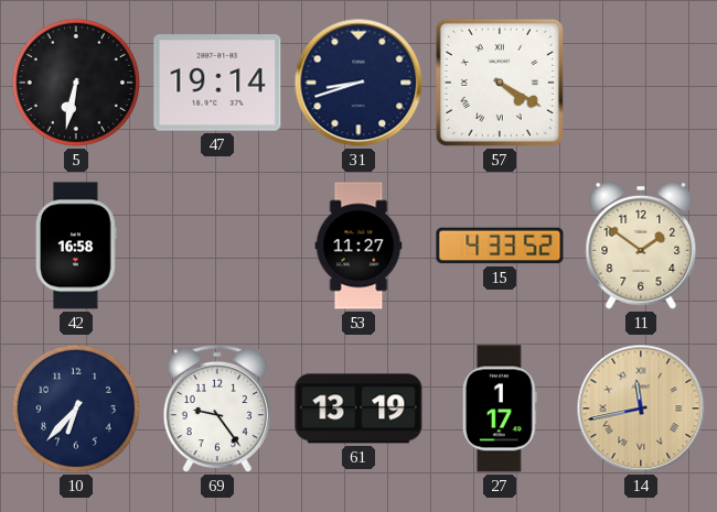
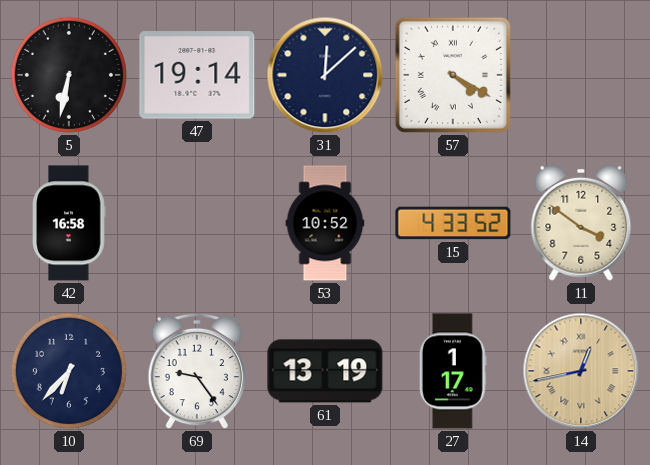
31: 8:42 -> 12:08
53: 11:27 -> 10:52
11: 1:51 -> 3:51
14: 11:43 -> 12:43
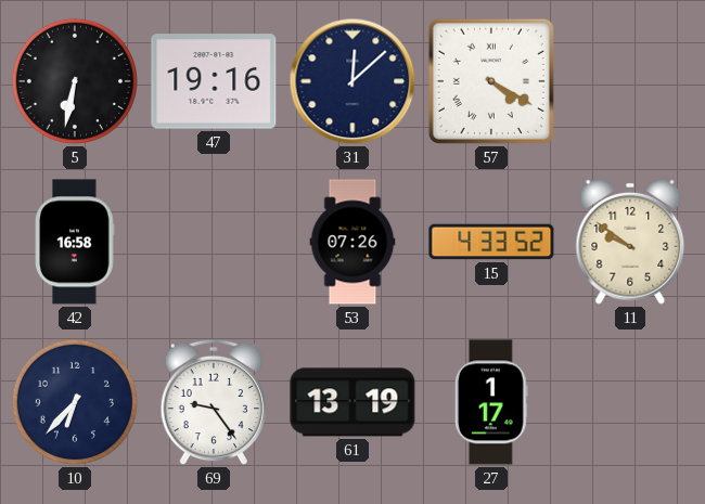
47: 19:14 -> 19:16
53: 10:52 -> 07:26
11: 3:51 -> 9:51
14: 12:43 -> none
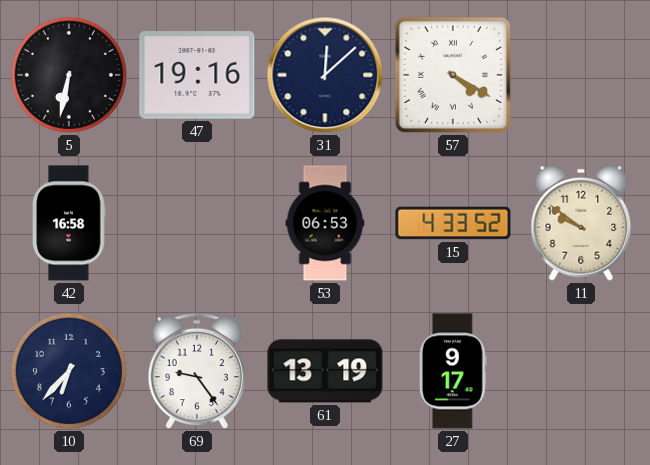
53: 07:26 -> 06:53
27: 1:17 -> 9:17
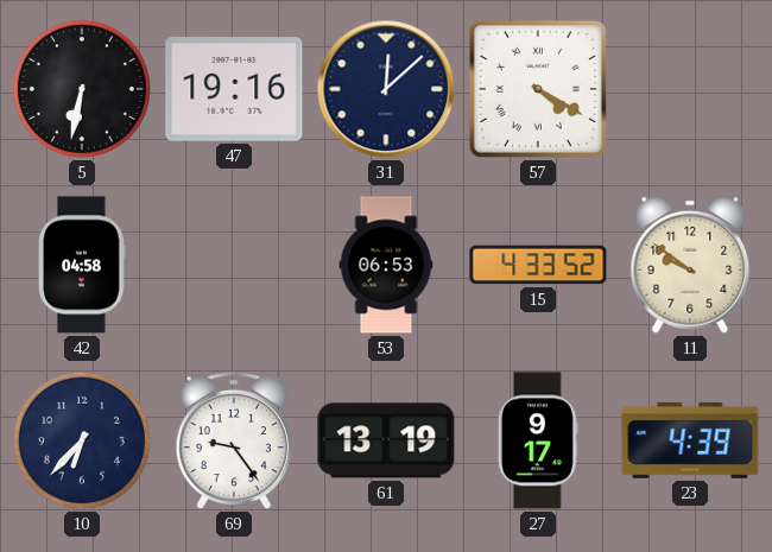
42: 16:58 -> 04:58
23: none -> 4:39
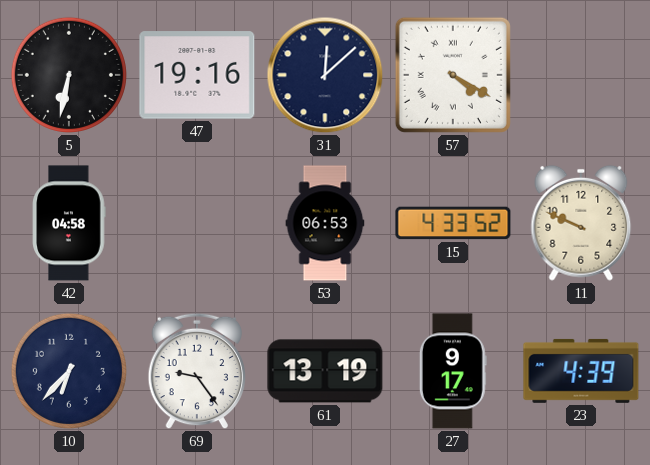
11: 9:51 -> 9:49
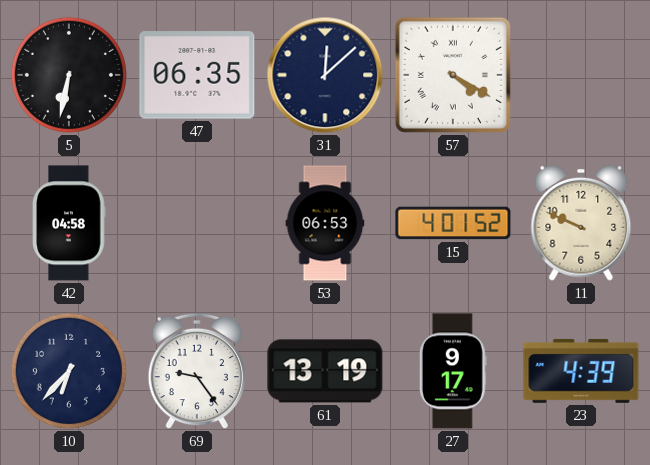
47: 19:16 -> 06:35
15: 4:33 -> 4:01
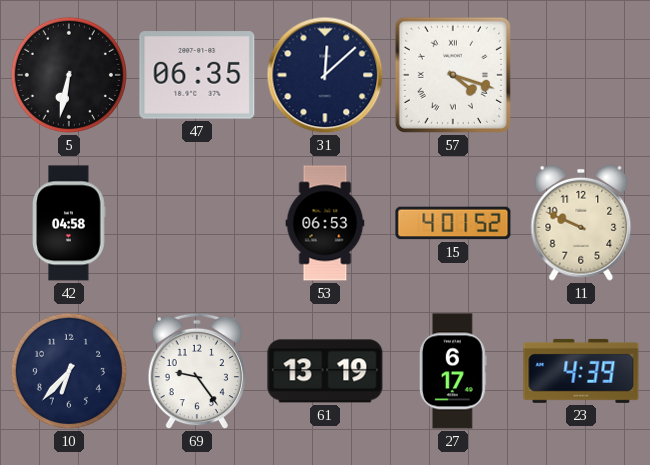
57: 4:20 -> 4:18
27: 9:17 -> 6:17
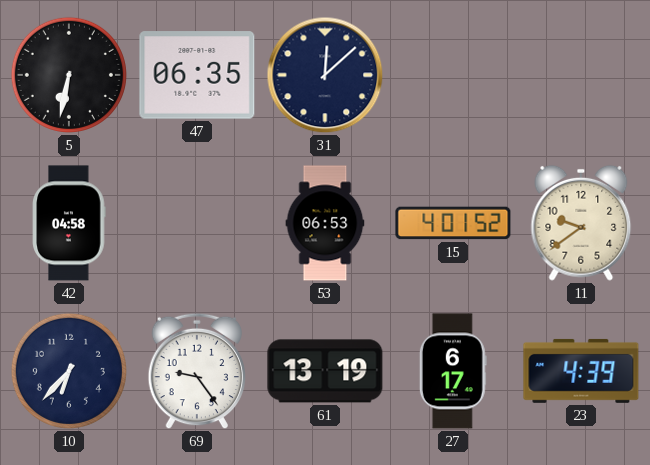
57: 4:18 -> none
11: 9:49 -> 9:39
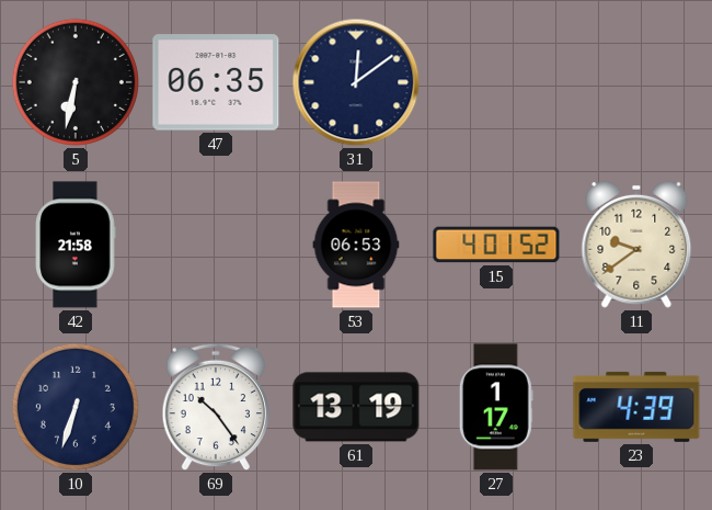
31: 12:08 -> 12:09
42: 04:58 -> 21:58
10: 6:37 -> 6:33
69: 9:24 -> 10:24
27: 6:17 -> 1:17
